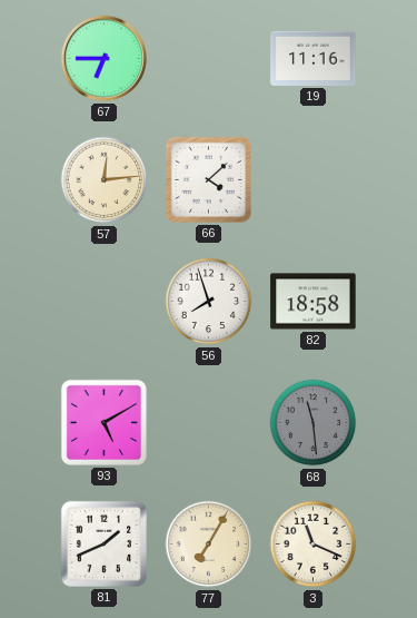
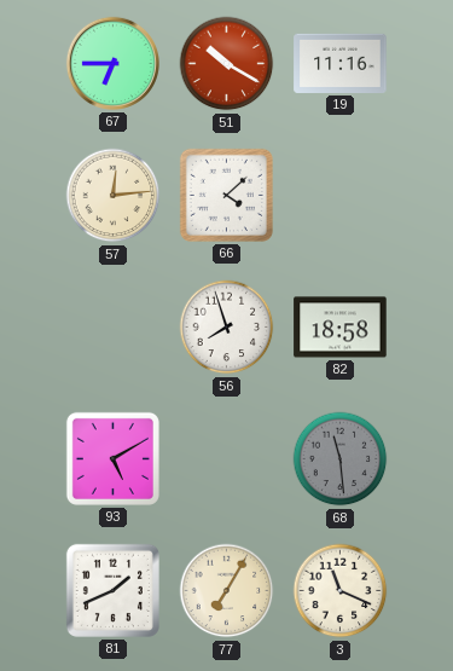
51: none -> 10:20
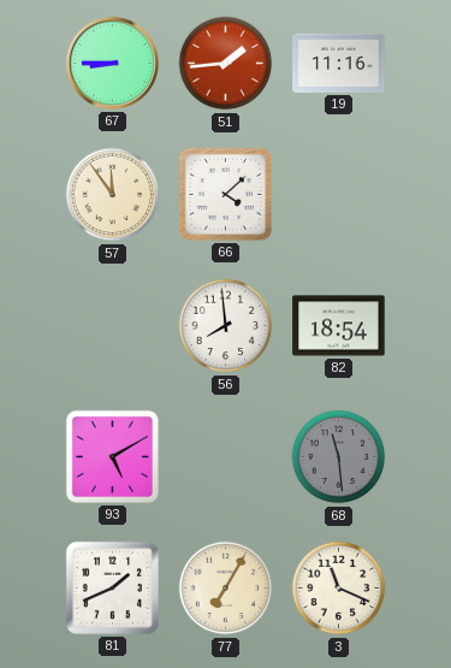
67: 6:45 -> 8:45
51: 10:20 -> 1:44
57: 12:14 -> 11:54
56: 7:57 -> 7:59
82: 18:58 -> 18:54
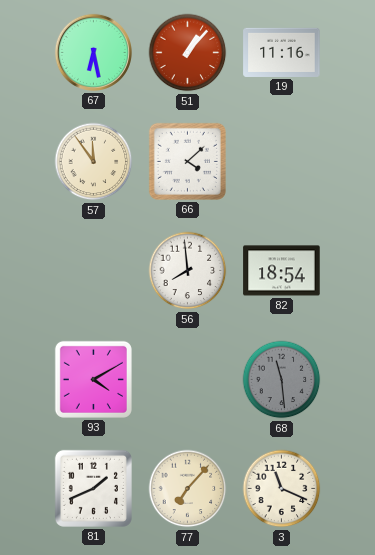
67: 8:45 -> 6:28
51: 1:44 -> 1:07
93: 5:10 -> 4:10
77: 7:05 -> 7:07
